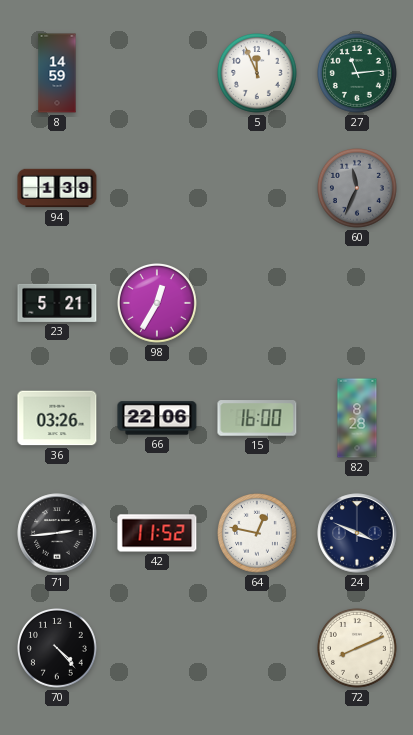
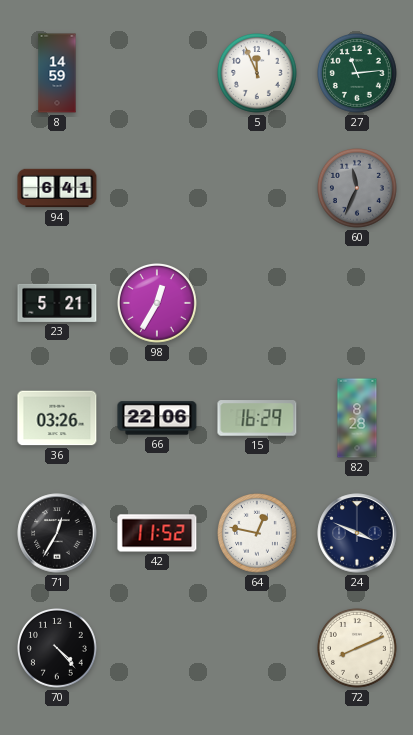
94: 1:39 -> 6:41
15: 16:00 -> 16:29
71: 2:44 -> 12:35
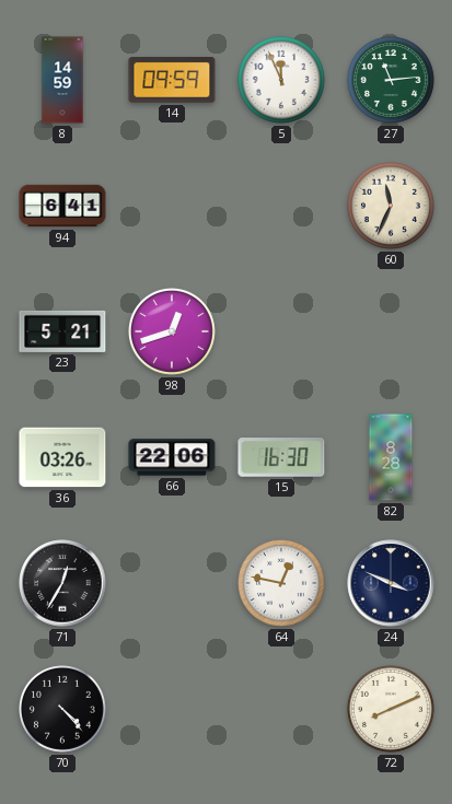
14: none -> 09:59
60 dial: grey -> cream
98: 12:35 -> 12:42
15: 16:29 -> 16:30
42: 11:52 -> none
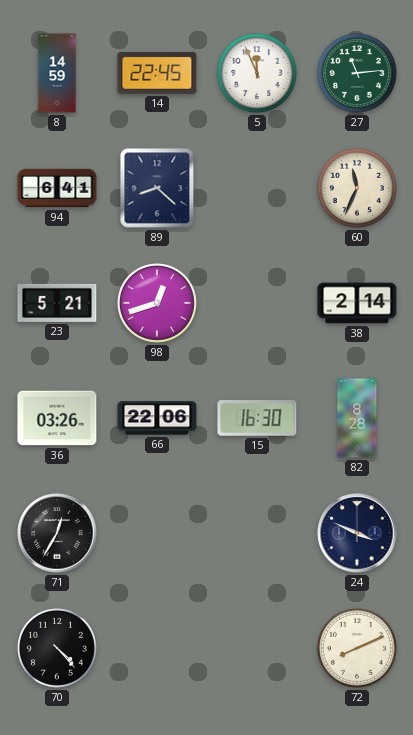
14: 09:59 -> 22:45
89: none -> 8:22
38: none -> 2:14
64: 12:47 -> none
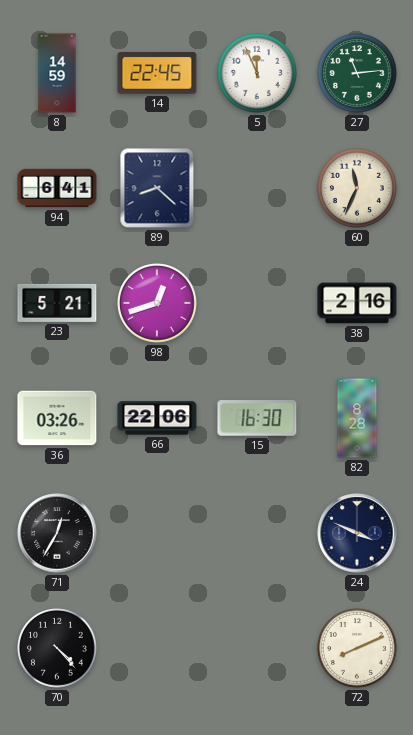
38: 2:14 -> 2:16
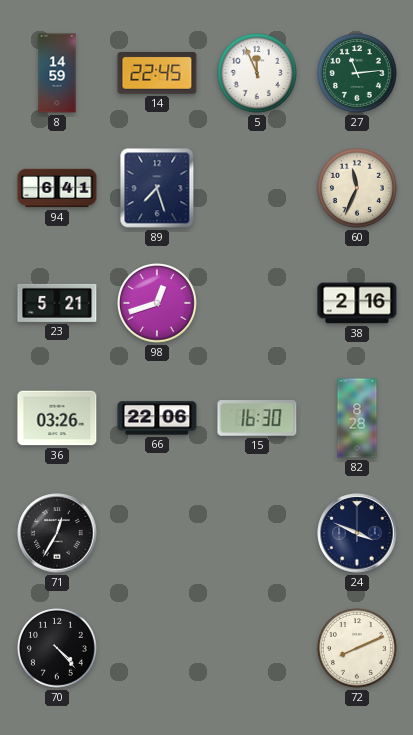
89: 8:22 -> 7:27
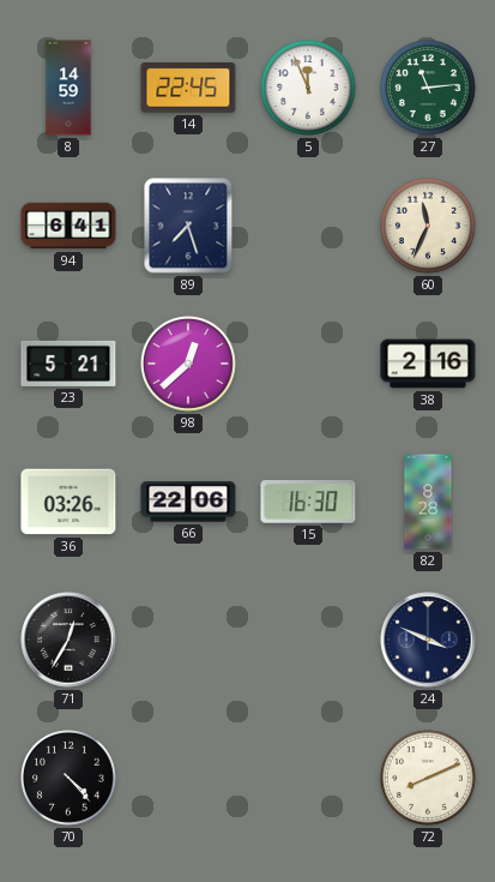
98: 12:42 -> 12:38
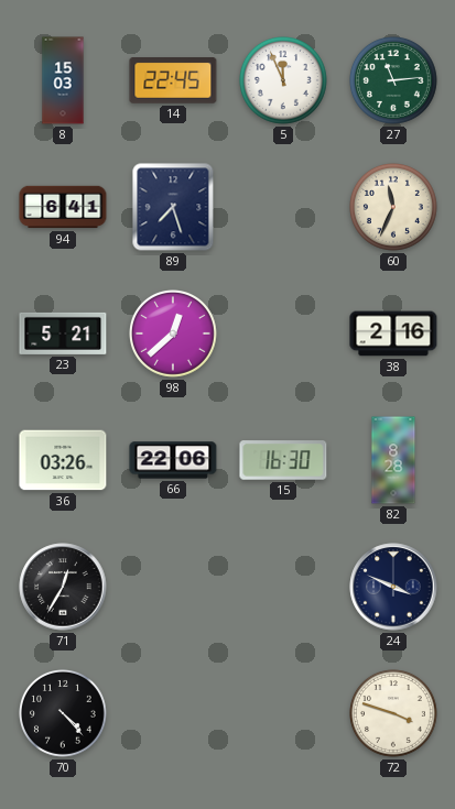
8: 14:59 -> 15:03
72: 8:11 -> 3:48
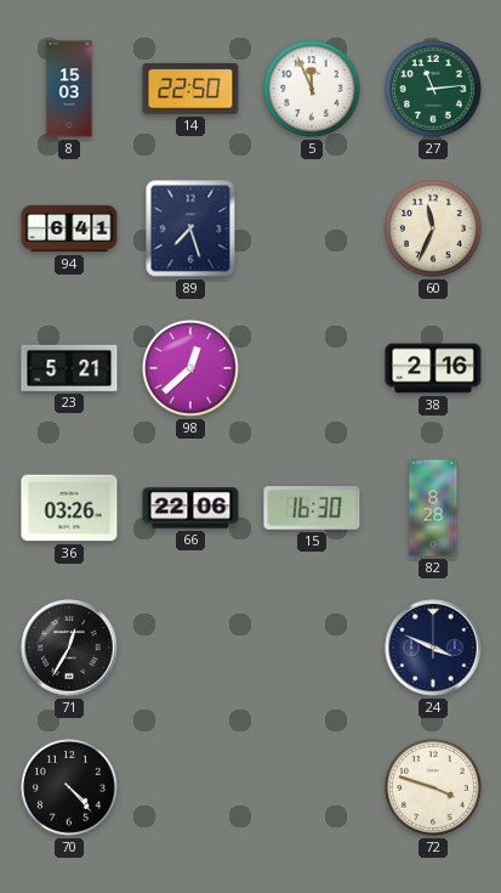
14: 22:45 -> 22:50
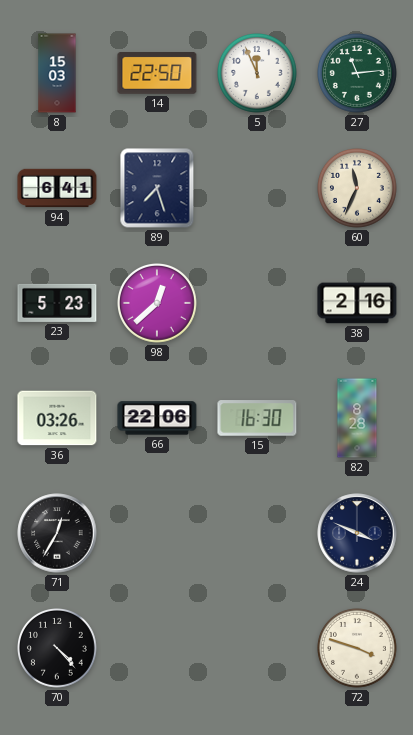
23: 5:21 -> 5:23
